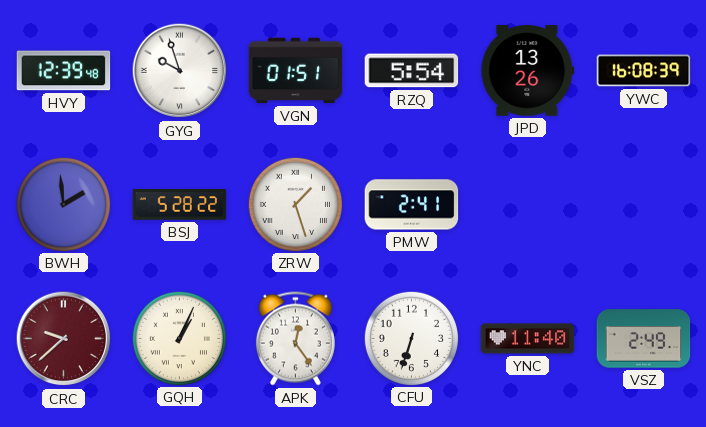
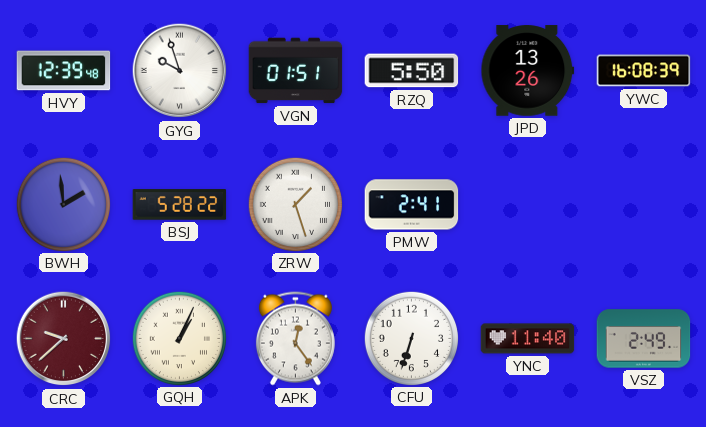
RZQ: 5:54 -> 5:50
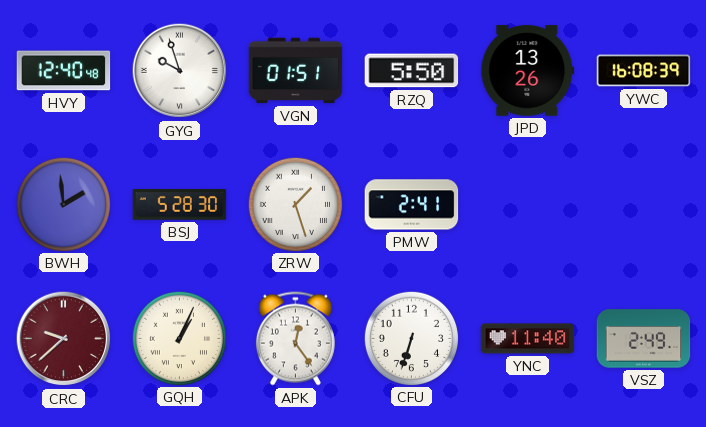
HVY: 12:39 -> 12:40
BSJ: 5:28:22 -> 5:28:30
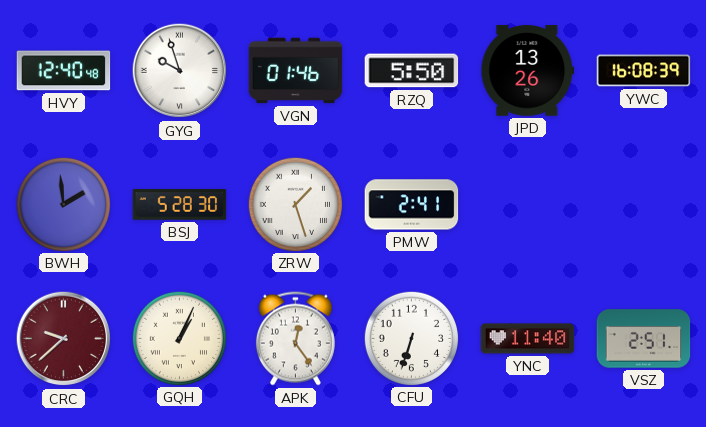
VGN: 01:51 -> 01:46
VSZ: 2:49 -> 2:51
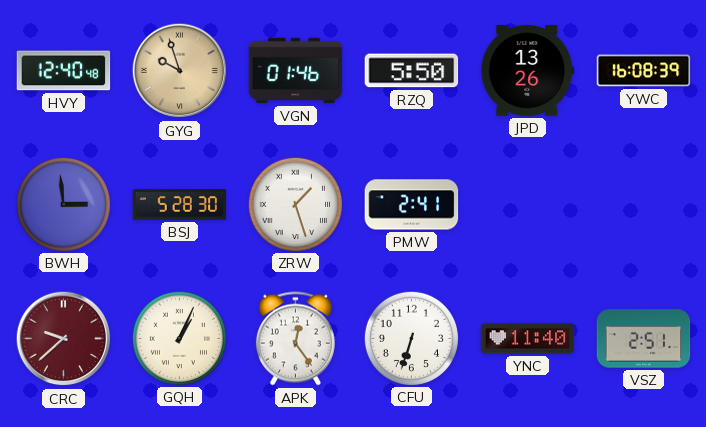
GYG dial: white -> champagne
BWH: 1:59 -> 2:59
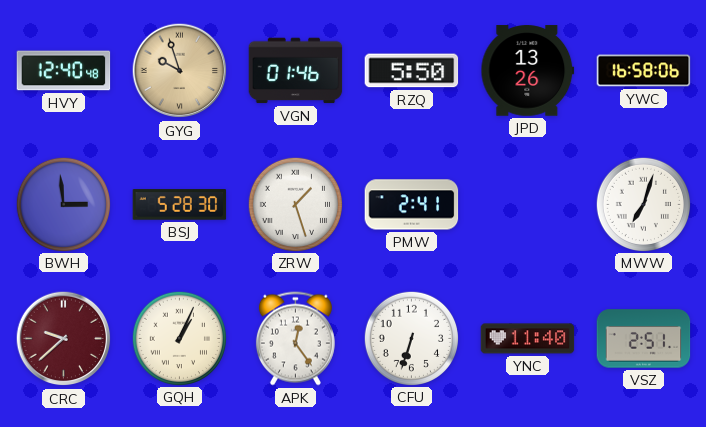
YWC: 16:08 -> 16:58
MWW: none -> 7:03
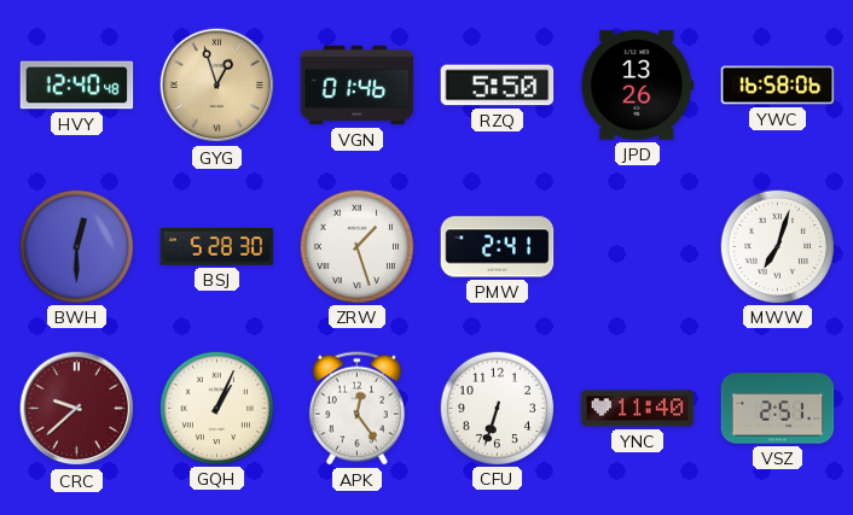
GYG: 9:57 -> 12:57
BWH: 2:59 -> 12:30
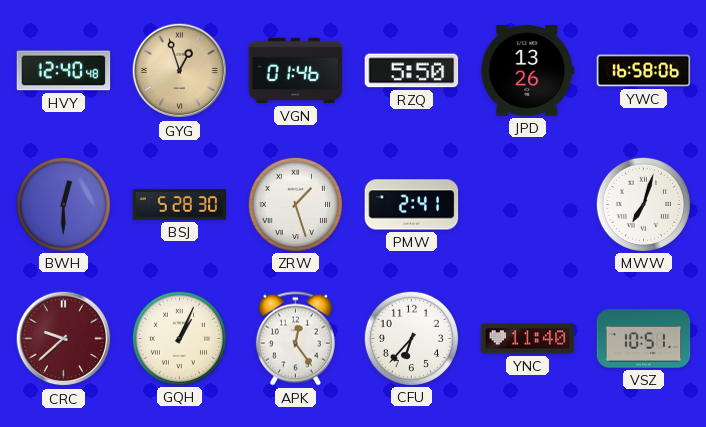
CFU: 6:33 -> 6:37
VSZ: 2:51 -> 10:51
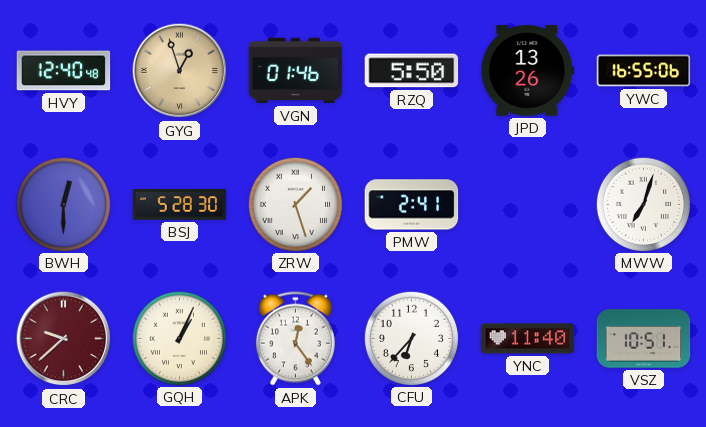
YWC: 16:58 -> 16:55
